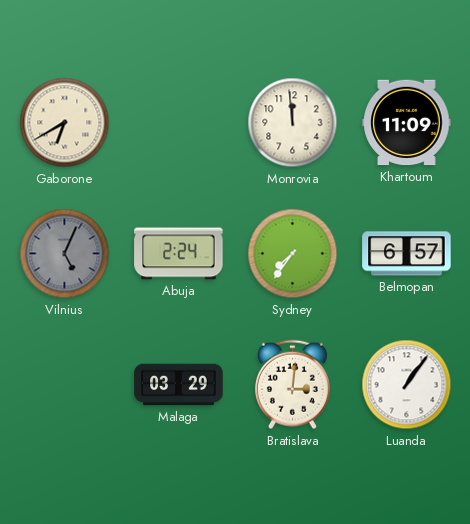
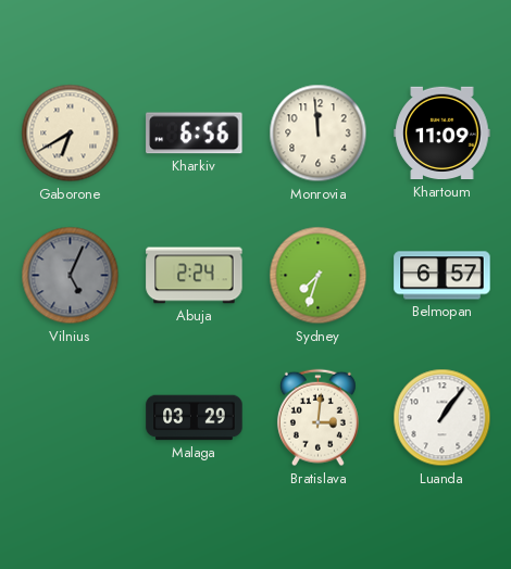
Kharkiv: none -> 6:56
Sydney: 7:36 -> 7:33
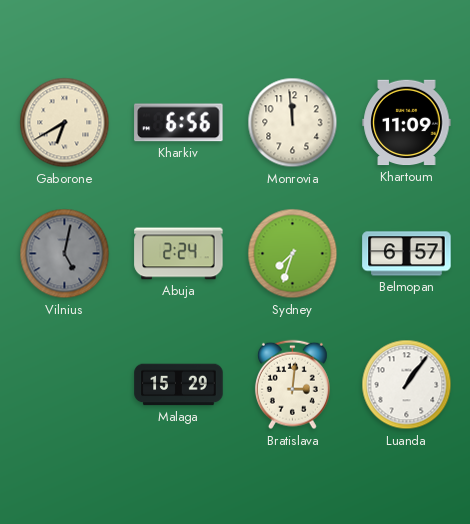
Vilnius: 5:04 -> 5:02
Malaga: 03:29 -> 15:29
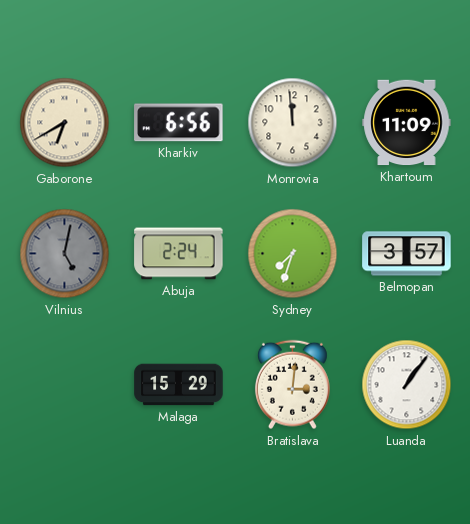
Belmopan: 6:57 -> 3:57
